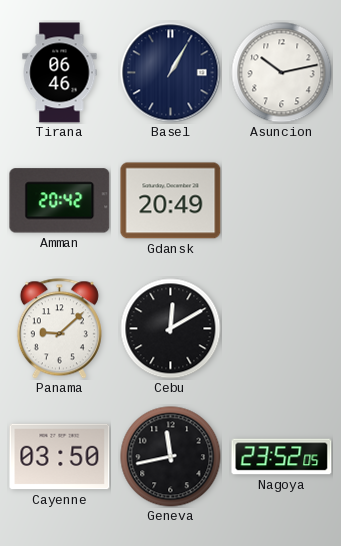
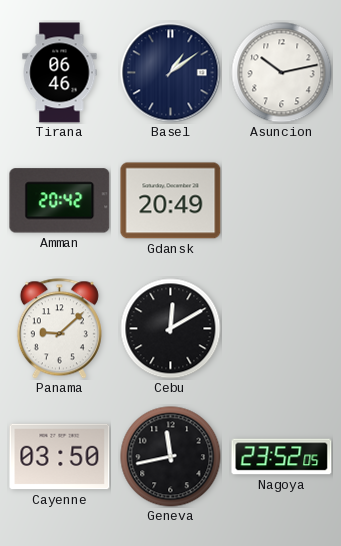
Basel: 1:05 -> 1:09
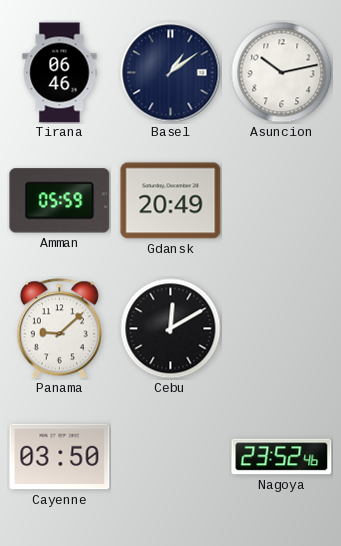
Amman: 20:42 -> 05:59
Geneva: 11:43 -> none
Nagoya: 23:52:05 -> 23:52:46
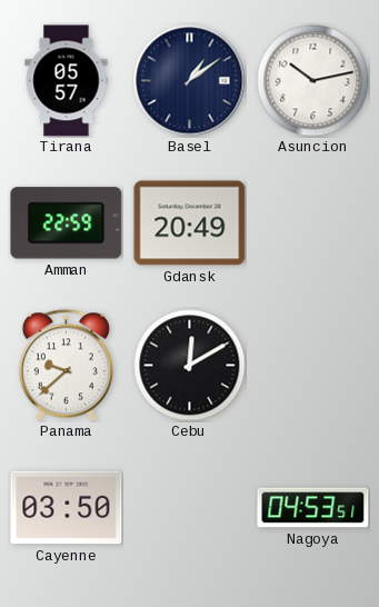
Tirana: 06:46 -> 05:57
Amman: 05:59 -> 22:59
Panama: 9:08 -> 9:38
Nagoya: 23:52 -> 04:53
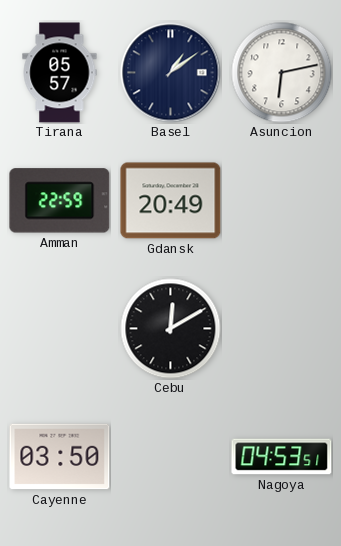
Asuncion: 10:13 -> 6:13
Panama: 9:38 -> none
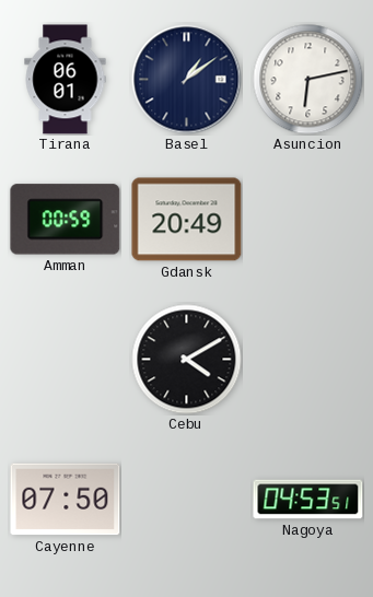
Tirana: 05:57 -> 06:01
Amman: 22:59 -> 00:59
Cebu: 12:10 -> 4:10
Cayenne: 03:50 -> 07:50
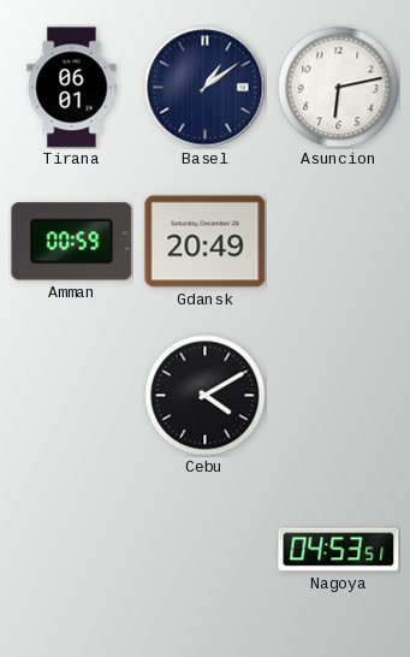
Cayenne: 07:50 -> none
